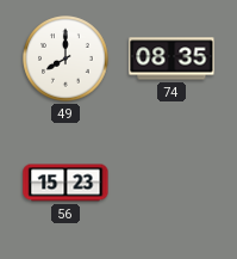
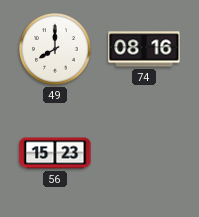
74: 08:35 -> 08:16
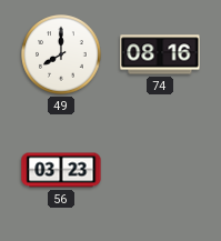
56: 15:23 -> 03:23
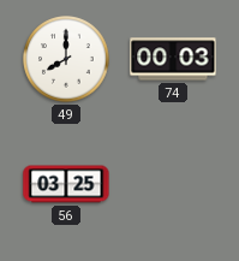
74: 08:16 -> 00:03
56: 03:23 -> 03:25
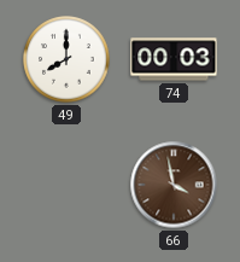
56: 03:25 -> none
66: none -> 3:58
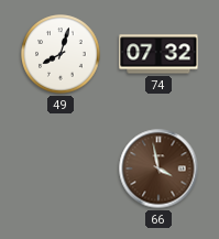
49: 8:00 -> 8:03
74: 00:03 -> 07:32
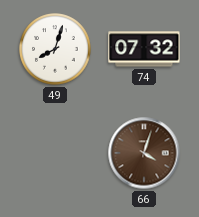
66: 3:58 -> 4:03
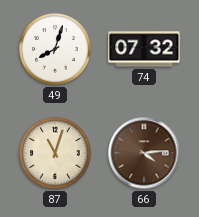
87: none -> 11:03
66: 4:03 -> 4:14
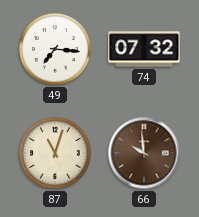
49: 8:03 -> 7:16
66: 4:14 -> 9:59
